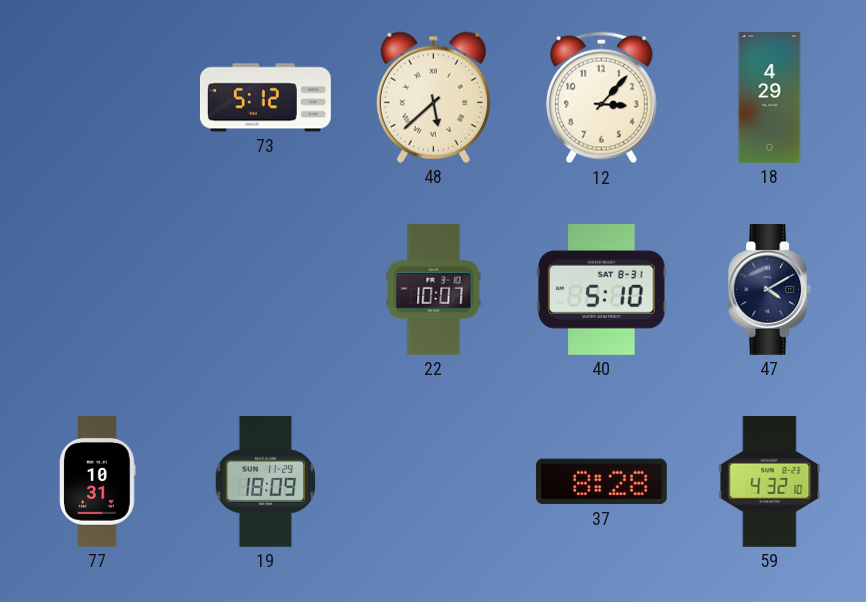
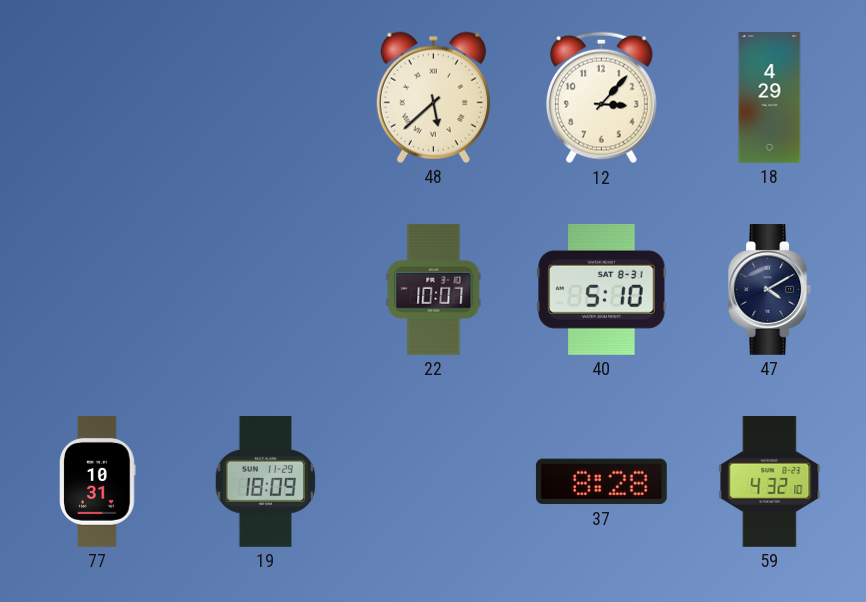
73: 5:12 -> none
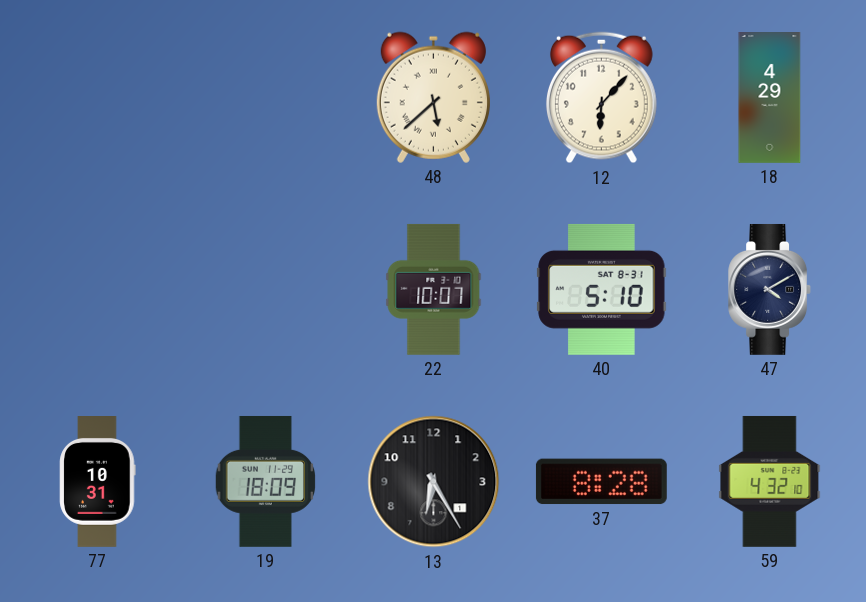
12: 3:07 -> 6:07
13: none -> 6:25
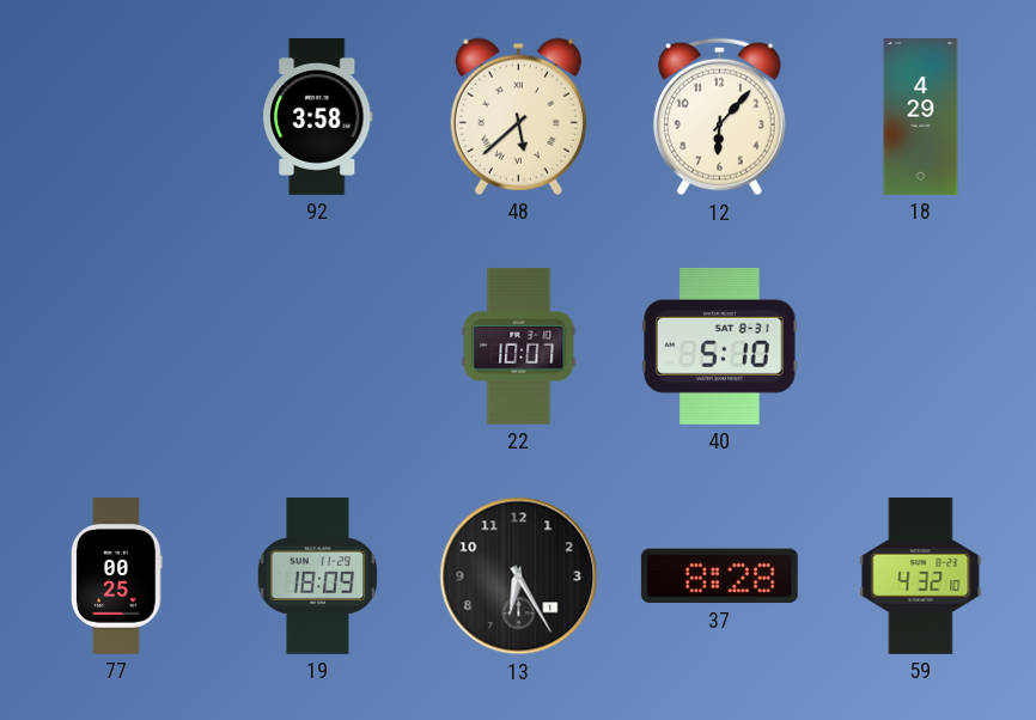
92: none -> 3:58
47: 4:10 -> none
77: 10:31 -> 00:25
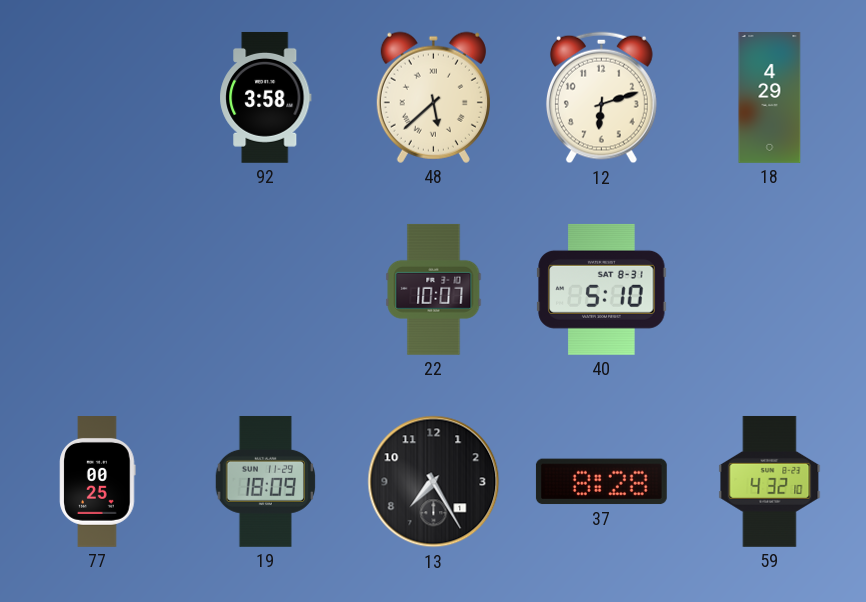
12: 6:07 -> 6:12
13: 6:25 -> 7:25
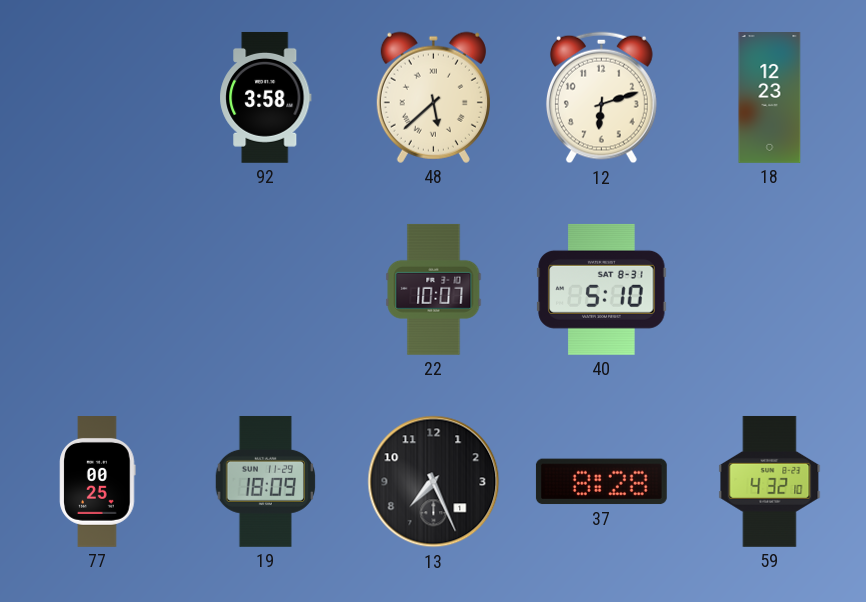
18: 4:29 -> 12:23
13: 7:25 -> 7:26
